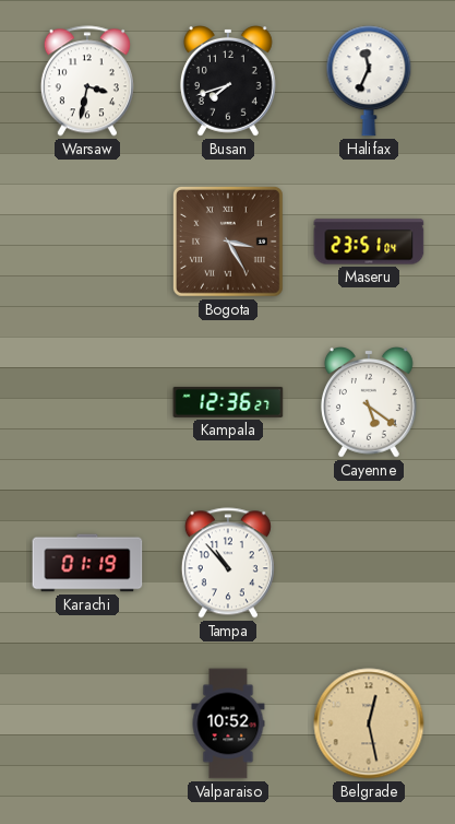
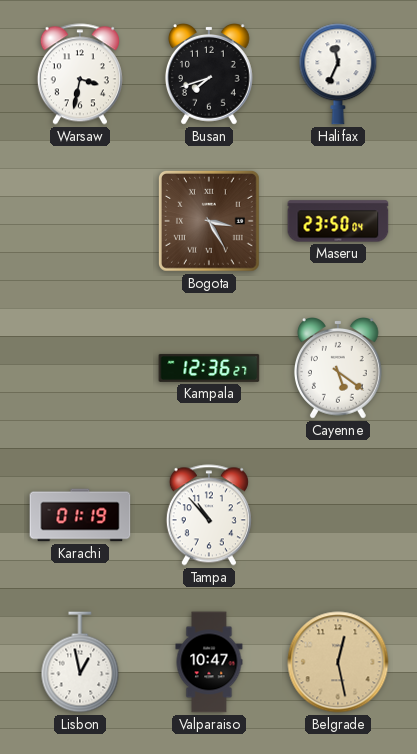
Maseru: 23:51 -> 23:50
Lisbon: none -> 12:58
Valparaiso: 10:52 -> 10:47
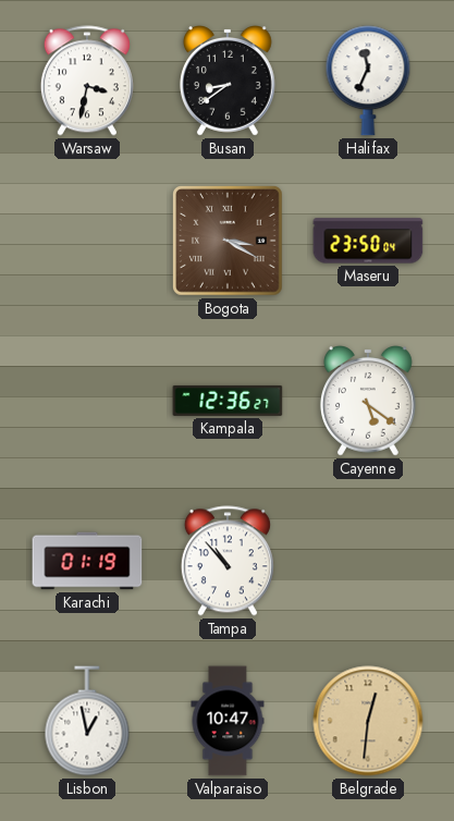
Busan: 7:42 -> 8:39
Bogota: 3:25 -> 3:20
Belgrade: 12:28 -> 12:31
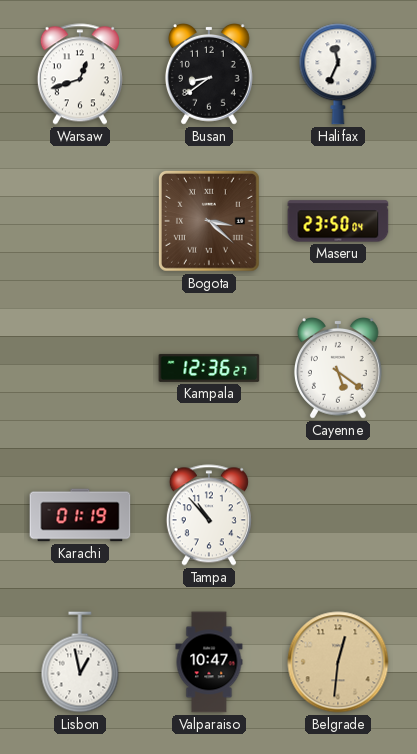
Warsaw: 3:32 -> 12:42
Bogota: 3:20 -> 3:22
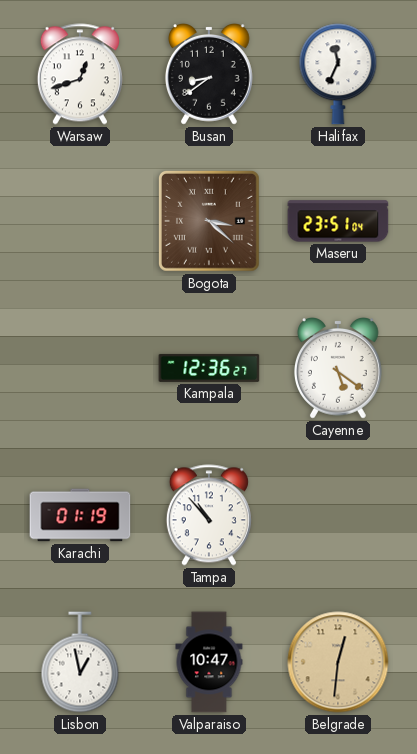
Maseru: 23:50 -> 23:51
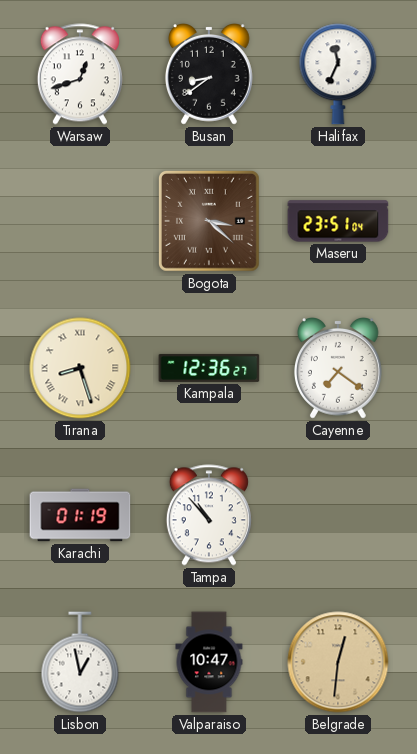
Tirana: none -> 8:27
Cayenne: 5:21 -> 7:21
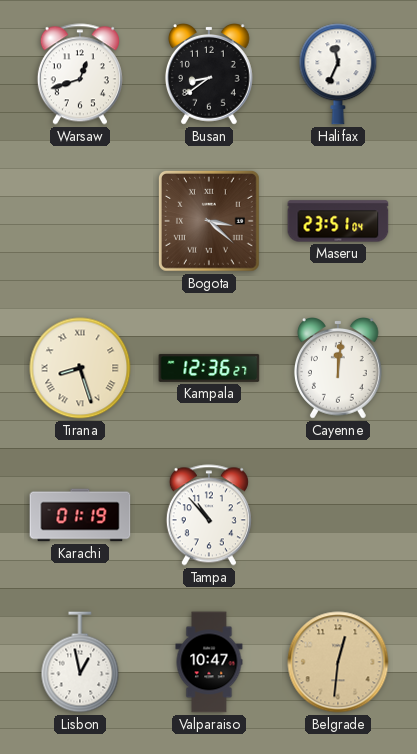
Cayenne: 7:21 -> 12:01
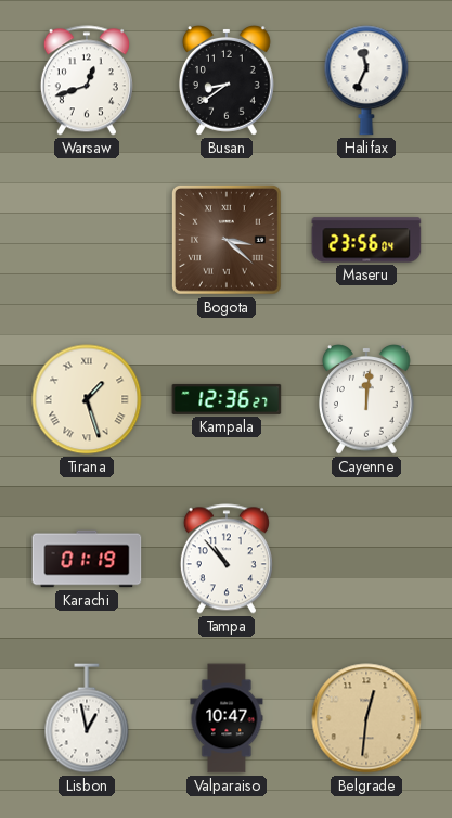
Maseru: 23:51 -> 23:56
Tirana: 8:27 -> 1:27
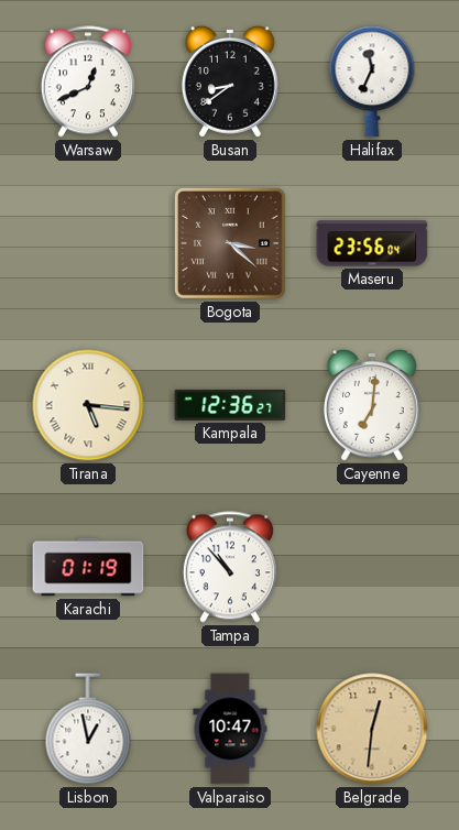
Warsaw: 12:42 -> 12:41
Tirana: 1:27 -> 5:16
Cayenne: 12:01 -> 7:01
